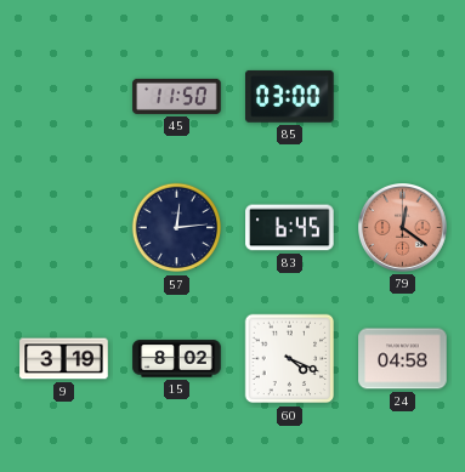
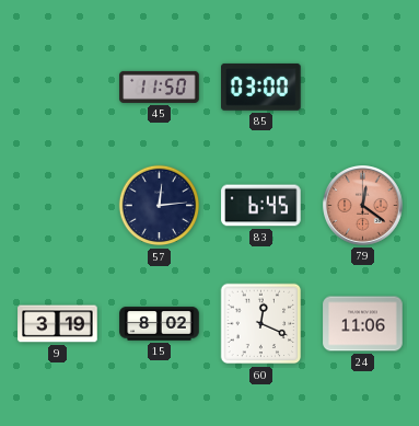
60: 4:19 -> 12:19
24: 04:58 -> 11:06
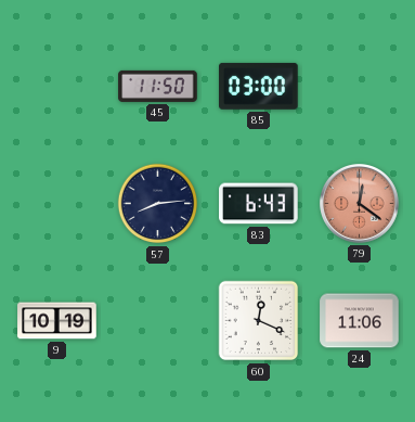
57: 12:14 -> 8:14
83: 6:45 -> 6:43
9: 3:19 -> 10:19
15: 8:02 -> none
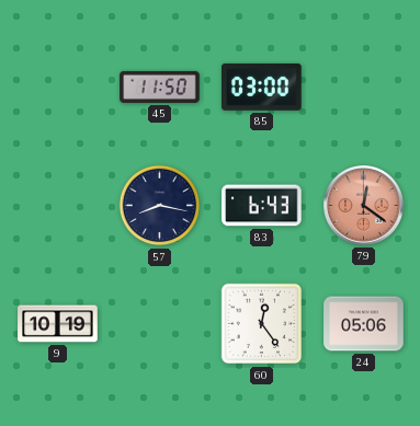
57: 8:14 -> 8:17
60: 12:19 -> 12:24
24: 11:06 -> 05:06
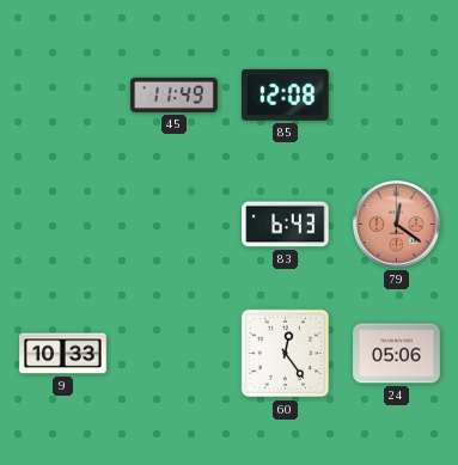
45: 11:50 -> 11:49
85: 03:00 -> 12:08
57: 8:17 -> none
9: 10:19 -> 10:33
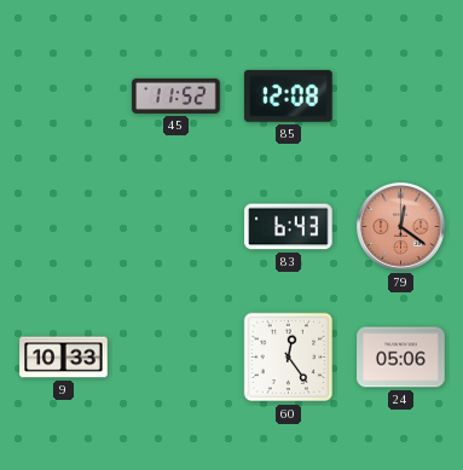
45: 11:49 -> 11:52
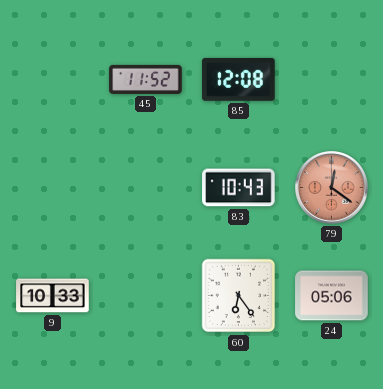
83: 6:43 -> 10:43
60: 12:24 -> 6:24
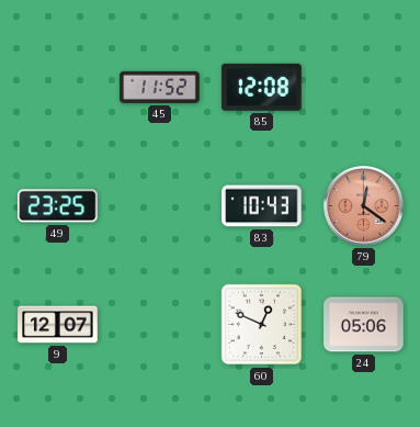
49: none -> 23:25
9: 10:33 -> 12:07
60: 6:24 -> 12:49
